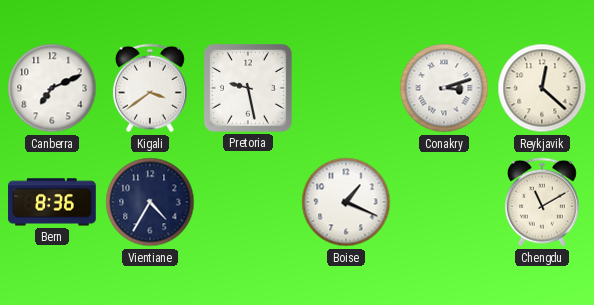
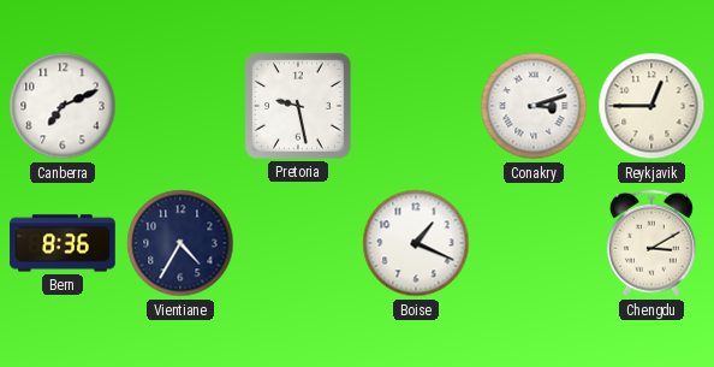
Kigali: 3:39 -> none
Reykjavik: 12:22 -> 12:45
Chengdu: 11:10 -> 3:10
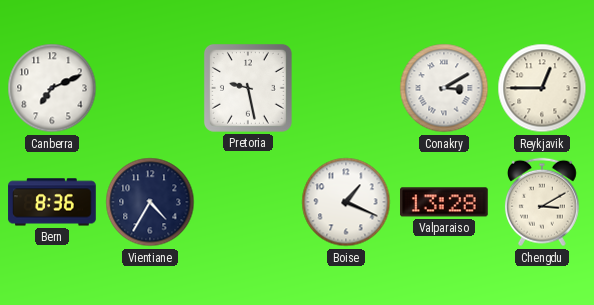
Conakry: 3:12 -> 3:10
Valparaiso: none -> 13:28
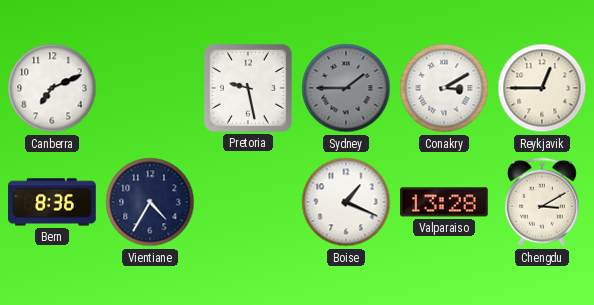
Sydney: none -> 1:45
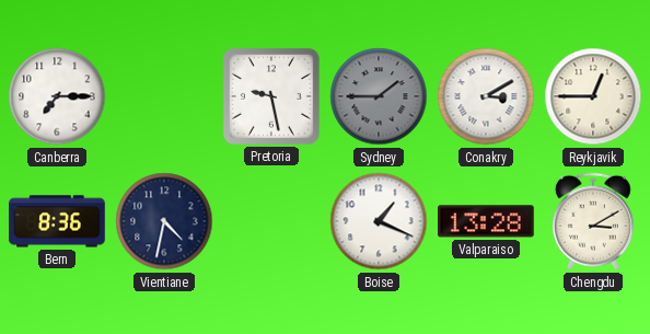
Canberra: 7:11 -> 7:15
Vientiane: 4:35 -> 4:32
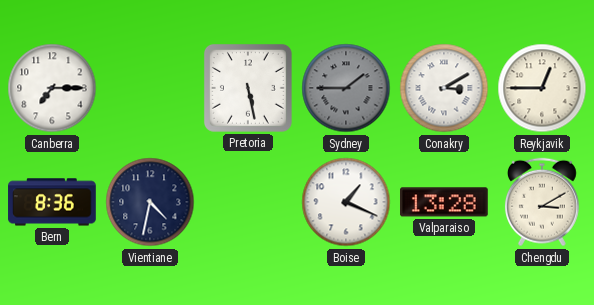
Pretoria: 9:28 -> 5:28
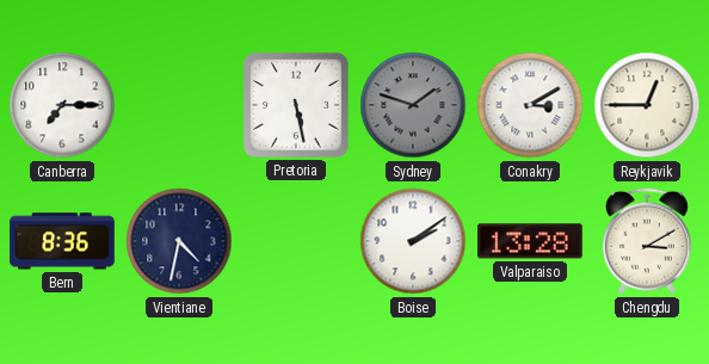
Sydney: 1:45 -> 1:48
Boise: 1:19 -> 2:09
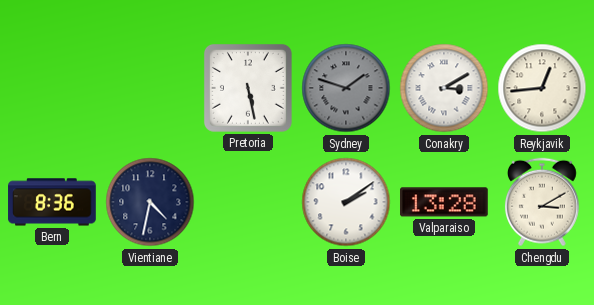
Canberra: 7:15 -> none
Reykjavik: 12:45 -> 12:44
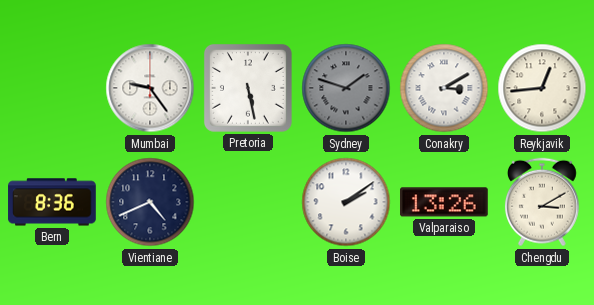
Mumbai: none -> 9:24
Vientiane: 4:32 -> 4:41
Valparaiso: 13:28 -> 13:26
